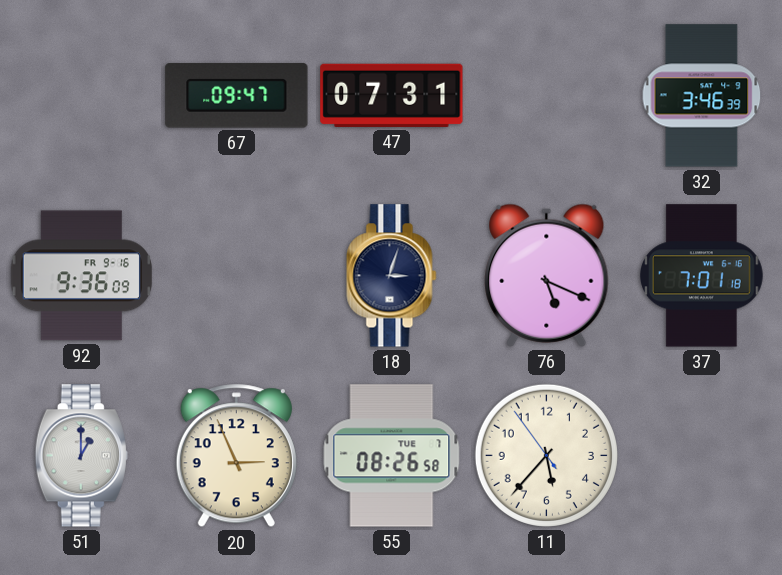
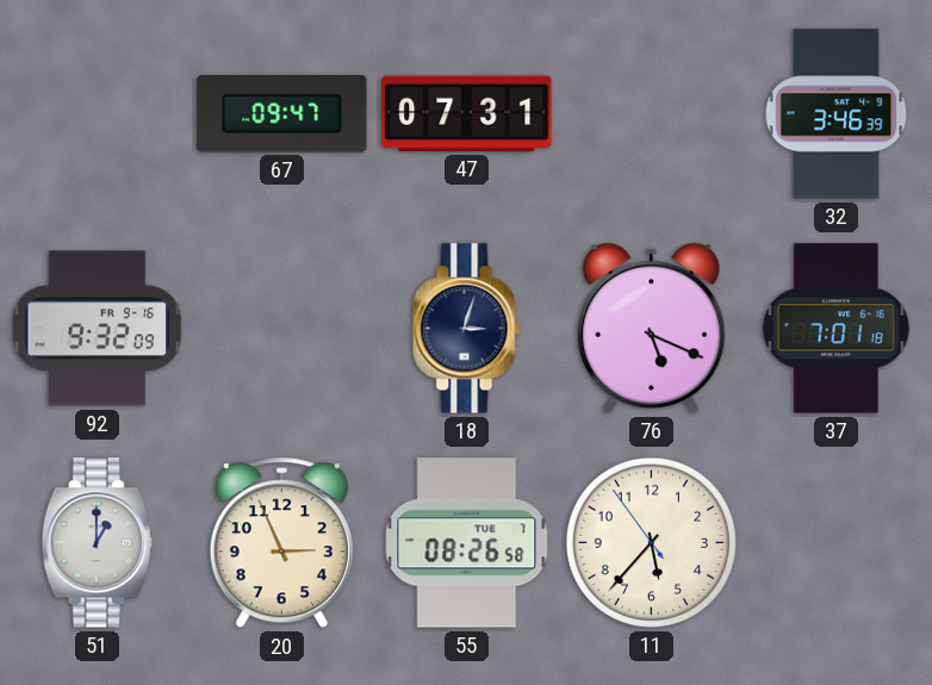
92: 9:36 -> 9:32
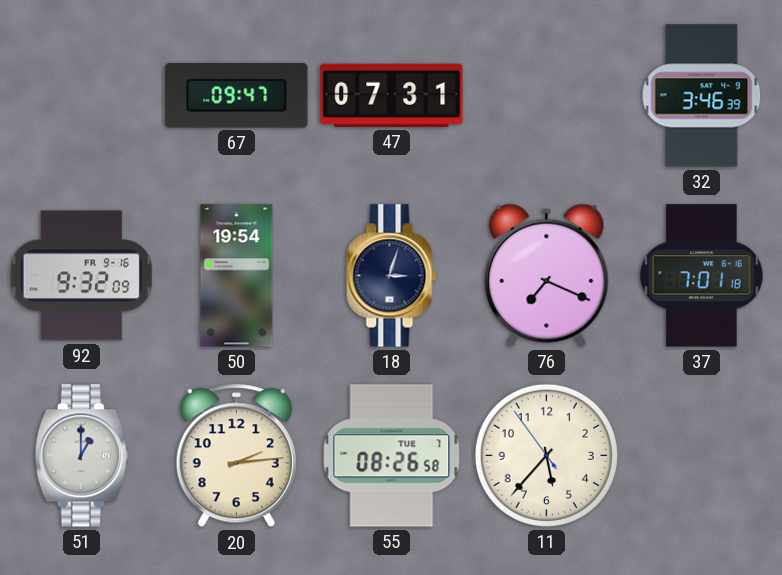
50: none -> 19:54
76: 5:19 -> 7:19
20: 2:56 -> 2:14
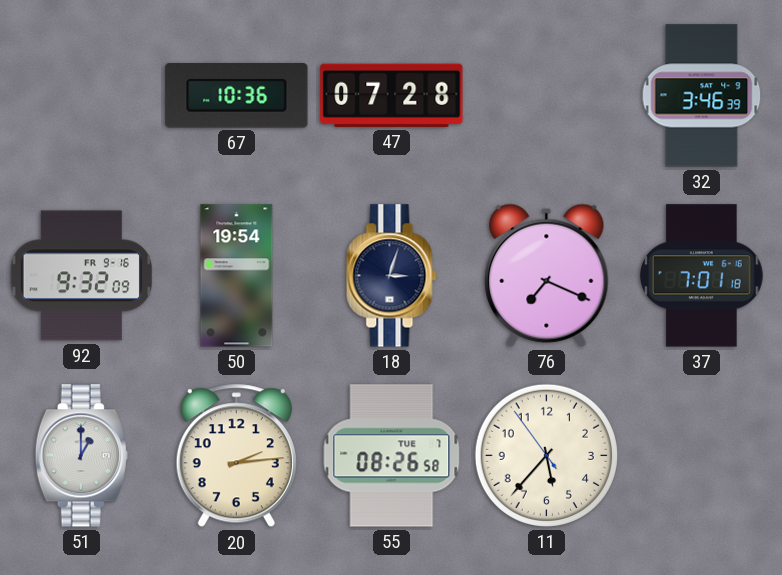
67: 09:47 -> 10:36
47: 07:31 -> 07:28
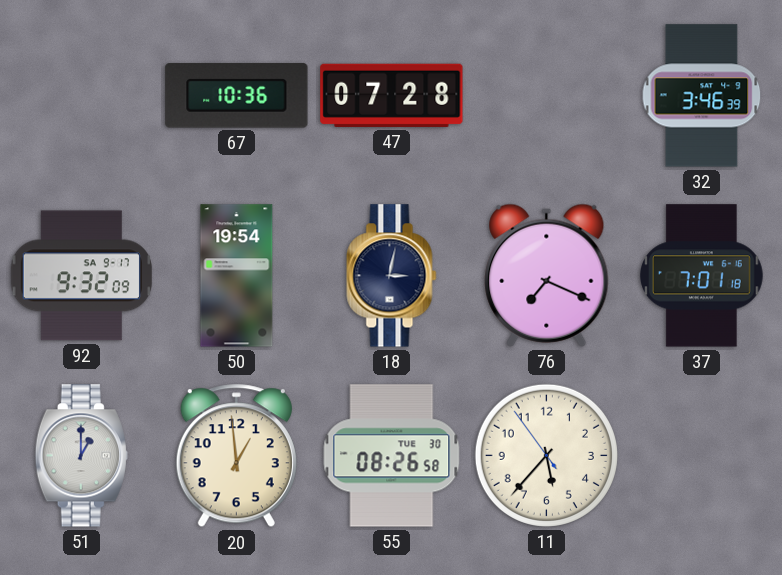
92 date: FR 9-16 -> SA 9-17
18: 3:03 -> 3:02
20: 2:14 -> 12:59
55 date: TUE 7 -> TUE 30
